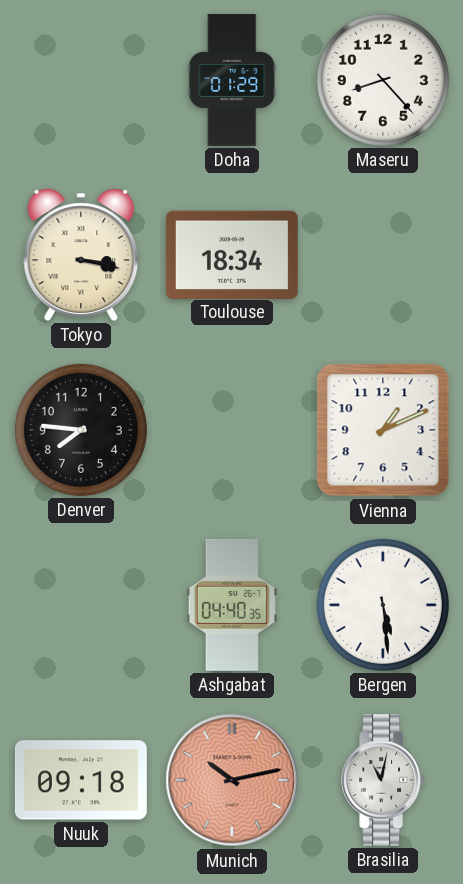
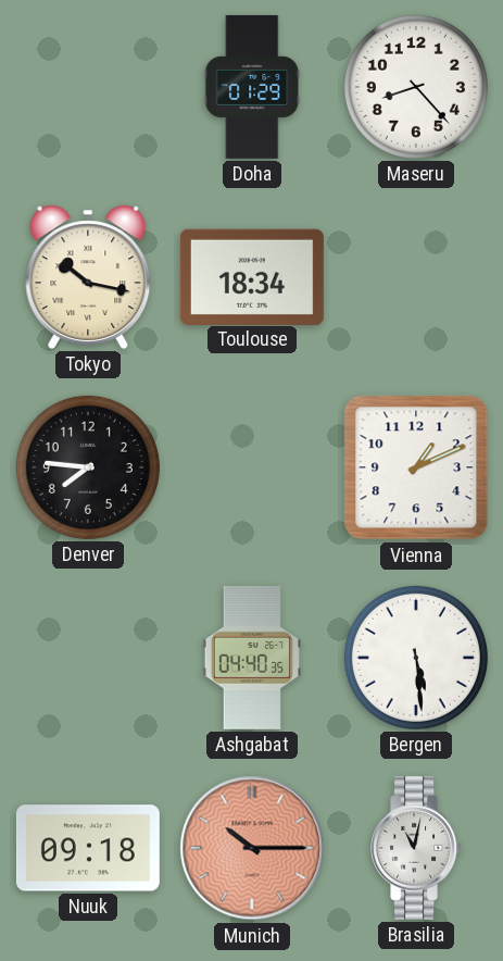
Tokyo: 3:17 -> 10:17
Munich: 10:13 -> 10:15
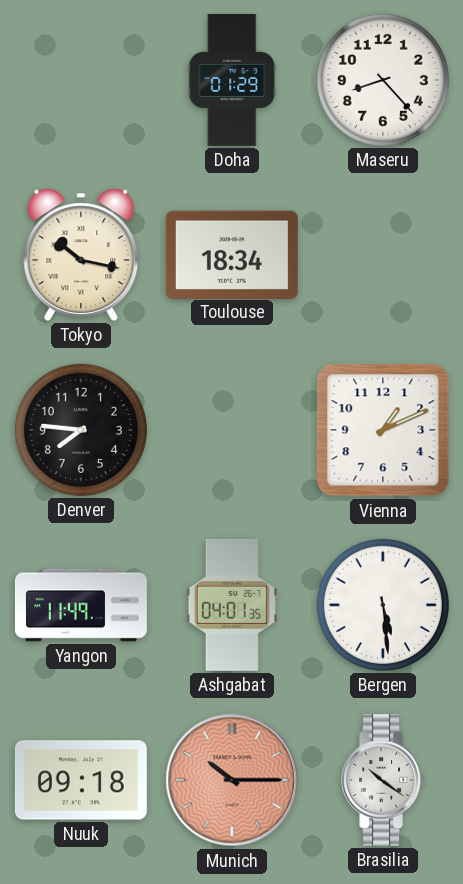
Yangon: none -> 11:49
Ashgabat: 04:40 -> 04:01
Brasilia: 11:02 -> 10:21
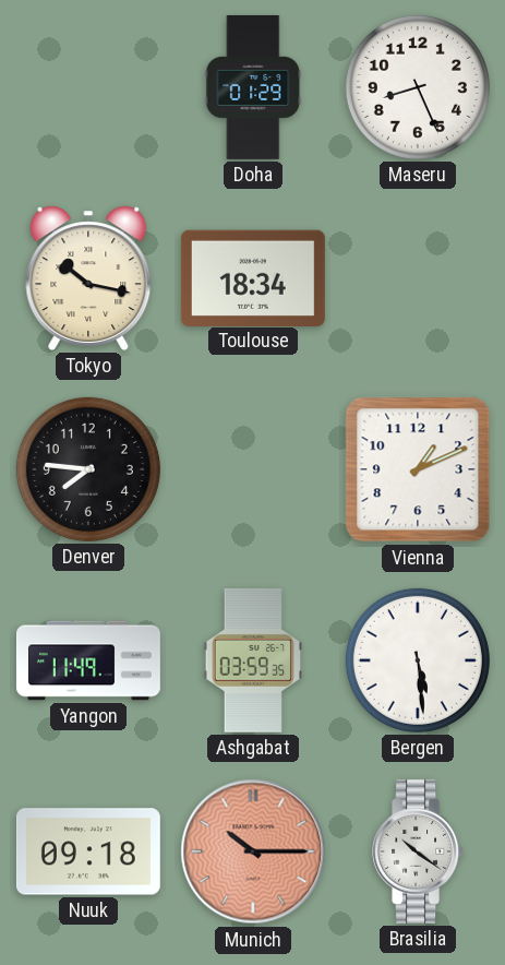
Maseru: 8:23 -> 8:26
Ashgabat: 04:01 -> 03:59
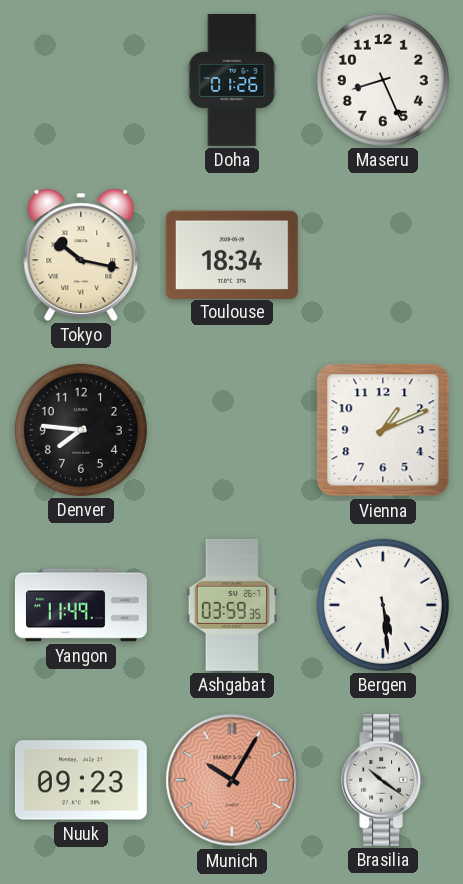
Doha: 01:29 -> 01:26
Nuuk: 09:18 -> 09:23
Munich: 10:15 -> 10:05
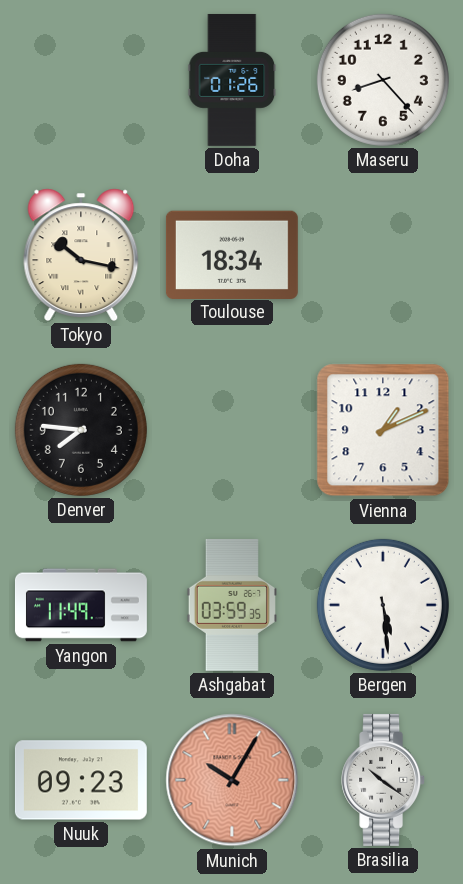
Maseru: 8:26 -> 8:23
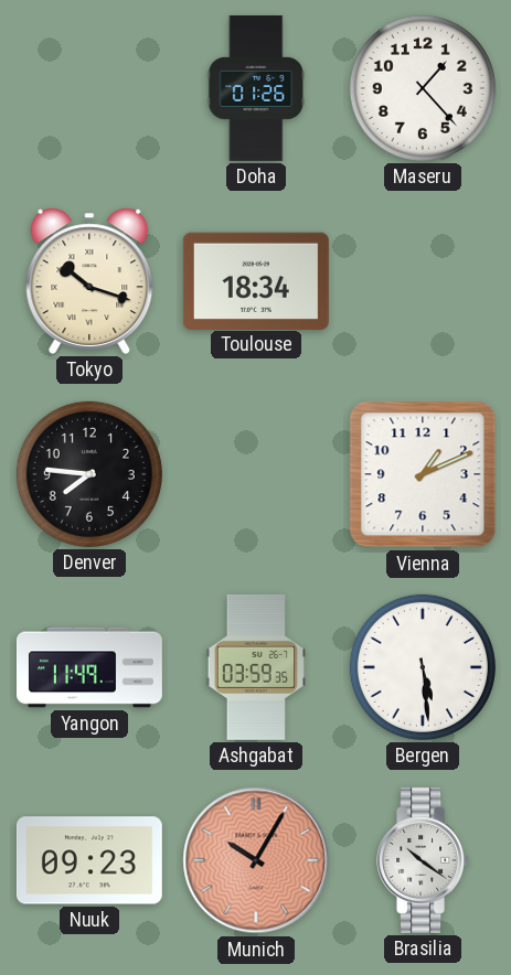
Maseru: 8:23 -> 1:23
Tokyo: 10:17 -> 10:18
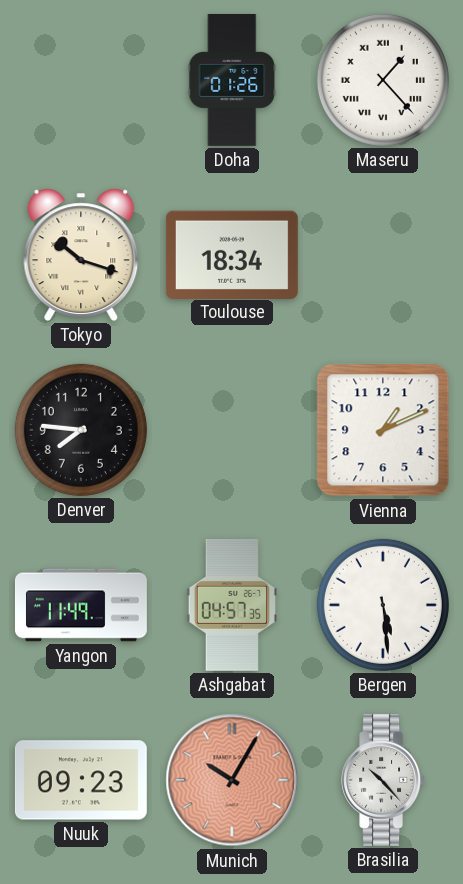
Maseru numerals: Arabic -> Roman
Ashgabat: 03:59 -> 04:57
Brasilia: 10:21 -> 10:23
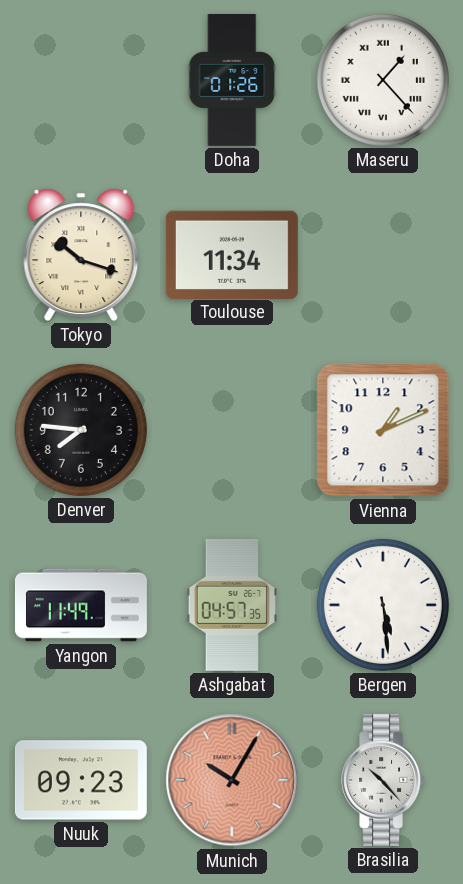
Toulouse: 18:34 -> 11:34
